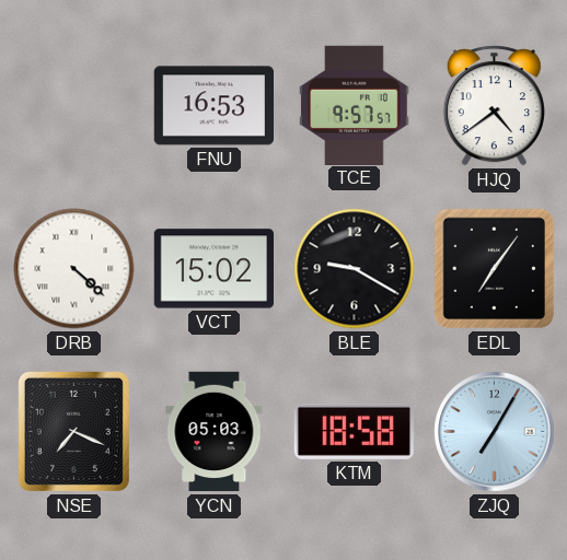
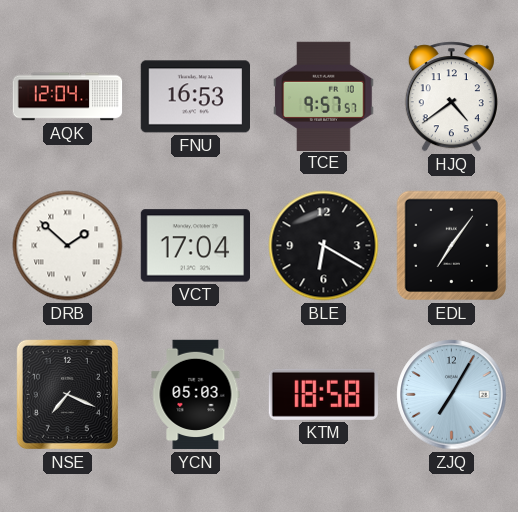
AQK: none -> 12:04
DRB: 4:22 -> 1:52
VCT: 15:02 -> 17:04
BLE: 9:20 -> 6:20
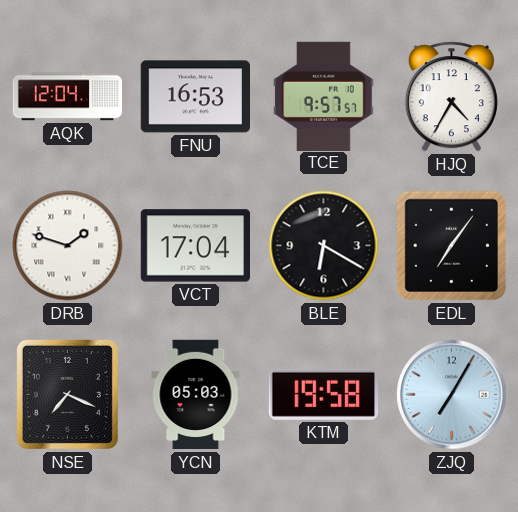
HJQ: 4:39 -> 4:35
DRB: 1:52 -> 1:48
KTM: 18:58 -> 19:58
